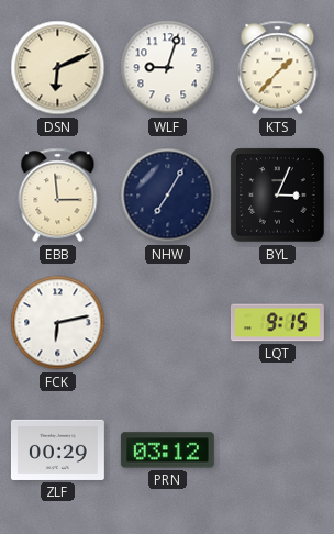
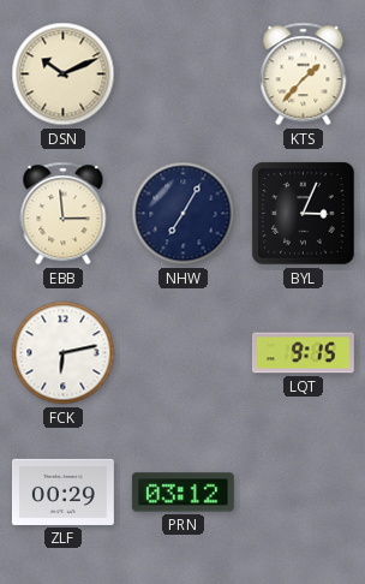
DSN: 6:11 -> 10:11
WLF: 9:03 -> none
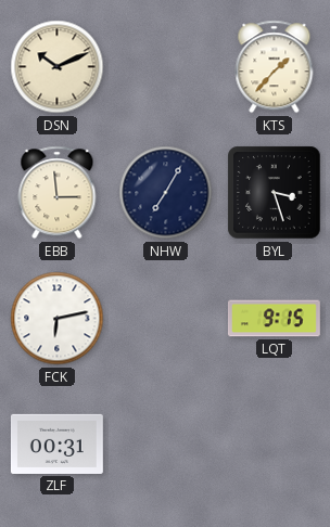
BYL: 3:04 -> 3:27
ZLF: 00:29 -> 00:31
PRN: 03:12 -> none
